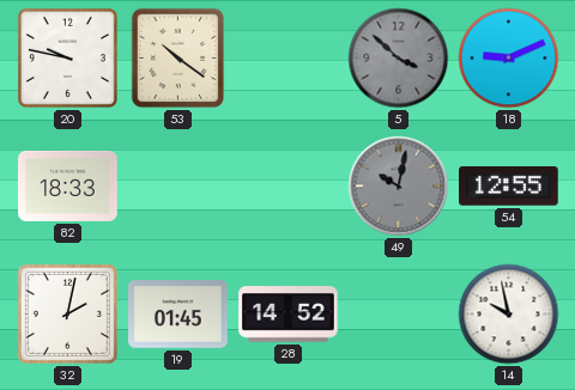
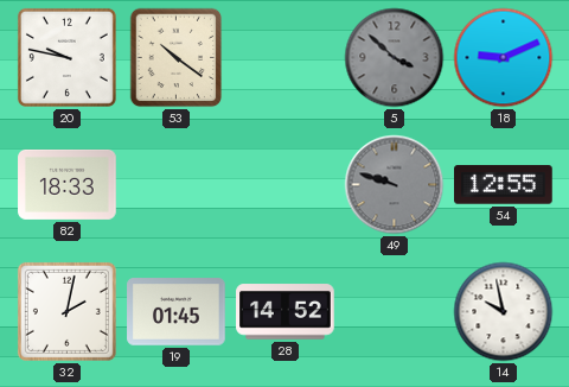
49: 10:02 -> 9:48
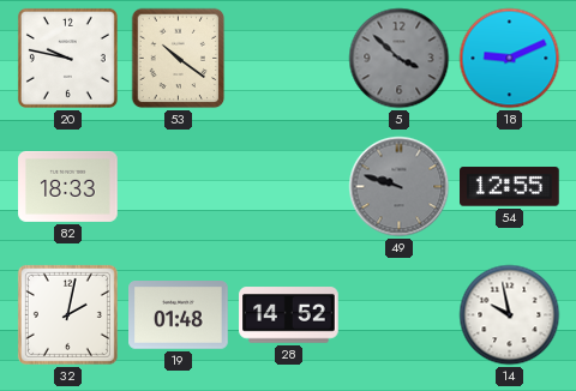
19: 01:45 -> 01:48
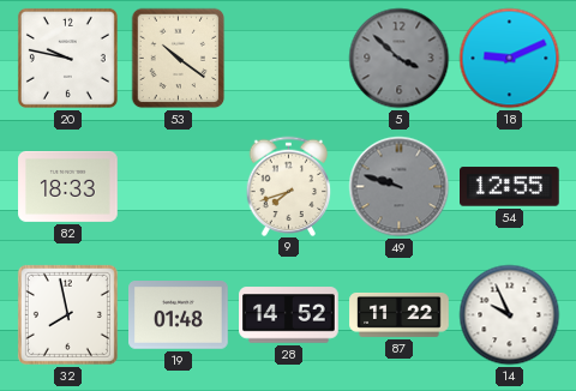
9: none -> 7:42
32: 2:02 -> 7:58
87: none -> 11:22
14: 9:58 -> 9:56
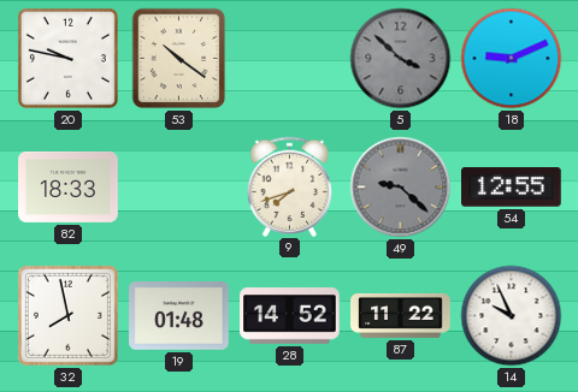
49: 9:48 -> 9:22
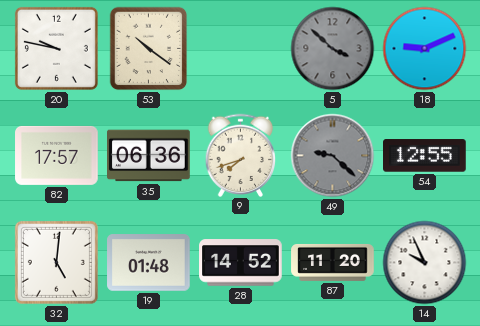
82: 18:33 -> 17:57
35: none -> 06:36
32: 7:58 -> 5:01
87: 11:22 -> 11:20
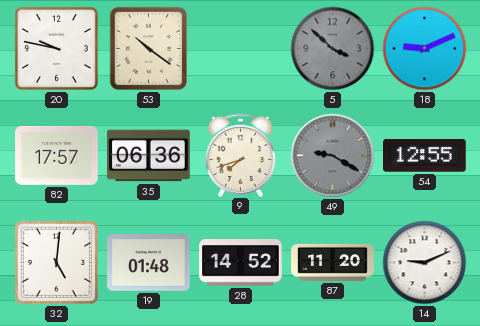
49: 9:22 -> 9:20
14: 9:56 -> 9:11
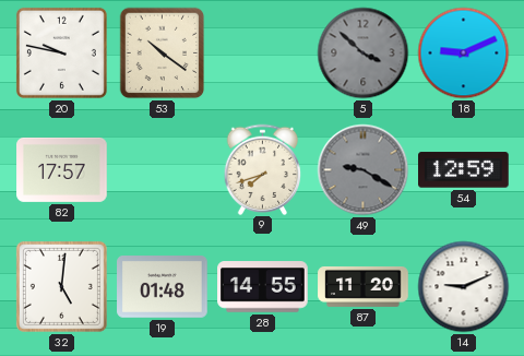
35: 06:36 -> none
54: 12:55 -> 12:59
28: 14:52 -> 14:55
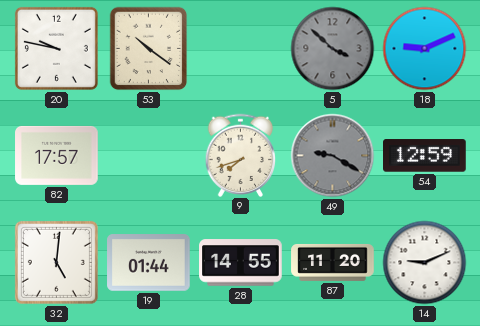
19: 01:48 -> 01:44
